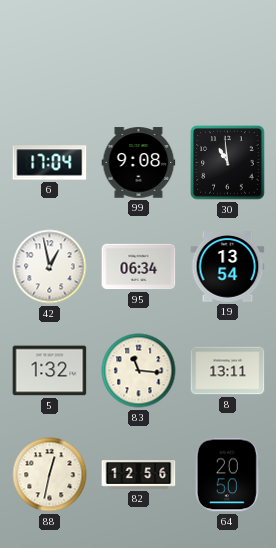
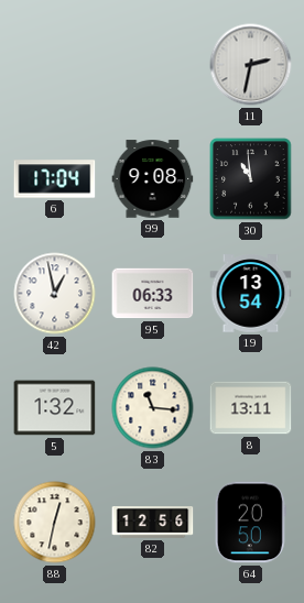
11: none -> 2:32
95: 06:34 -> 06:33
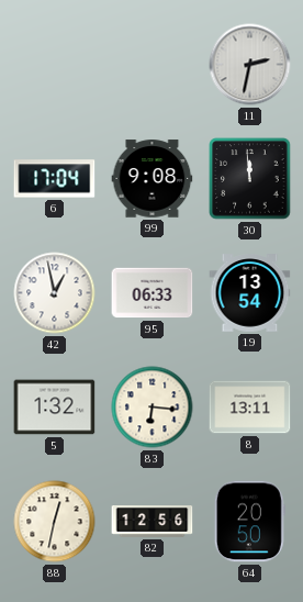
30: 10:59 -> 11:59
83: 11:16 -> 6:16
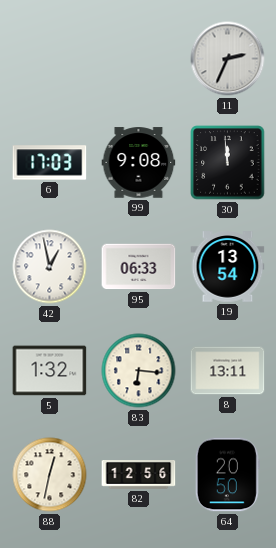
11: 2:32 -> 2:34
6: 17:04 -> 17:03
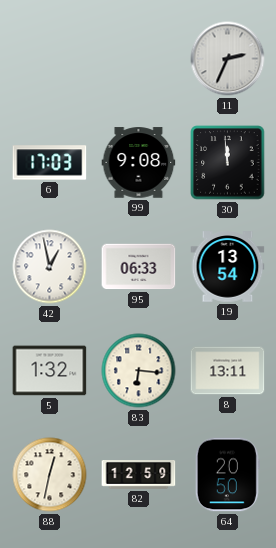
82: 12:56 -> 12:59
